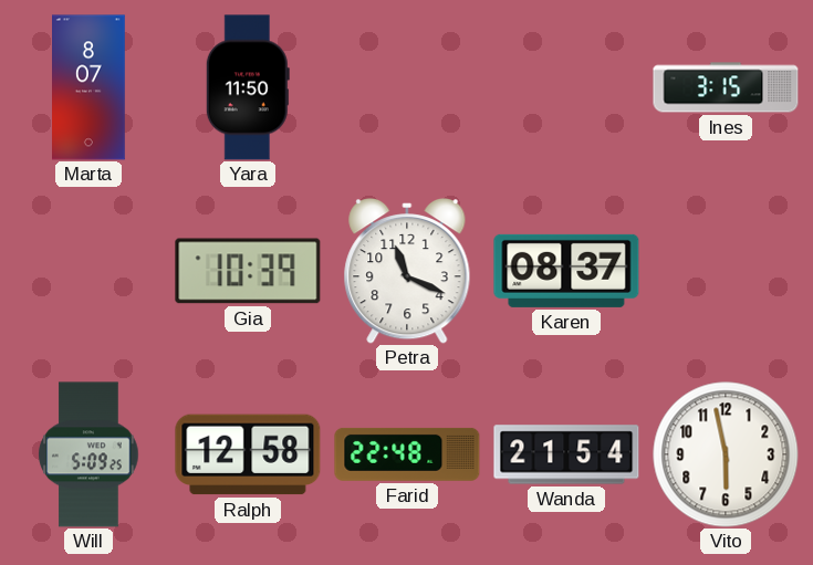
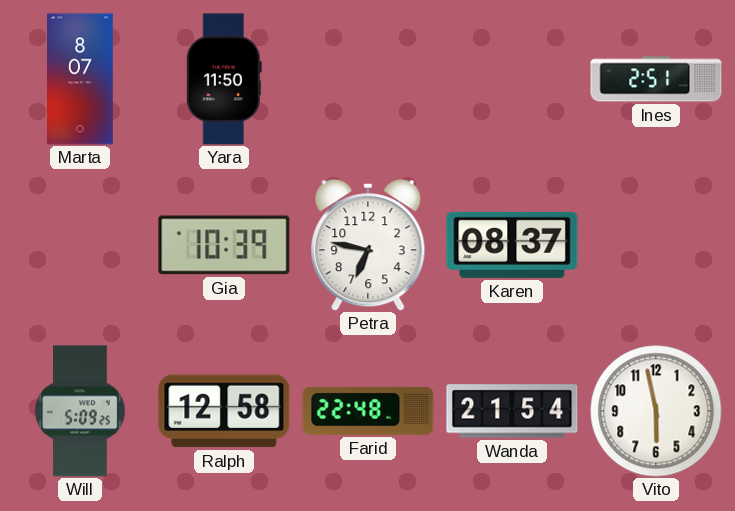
Ines: 3:15 -> 2:51
Petra: 11:19 -> 6:47
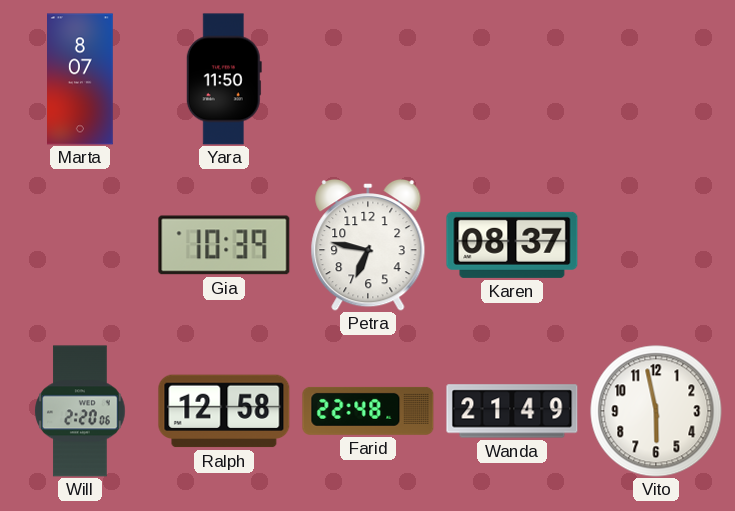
Ines: 2:51 -> none
Will: 5:09 -> 2:20
Wanda: 21:54 -> 21:49
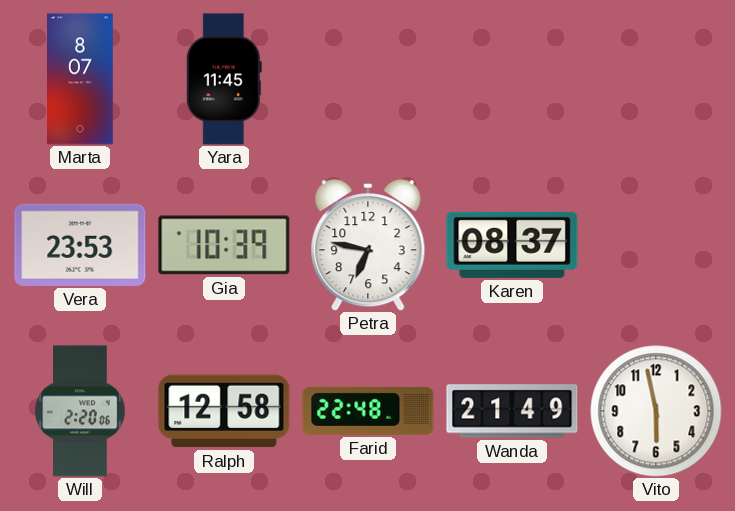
Yara: 11:50 -> 11:45
Vera: none -> 23:53
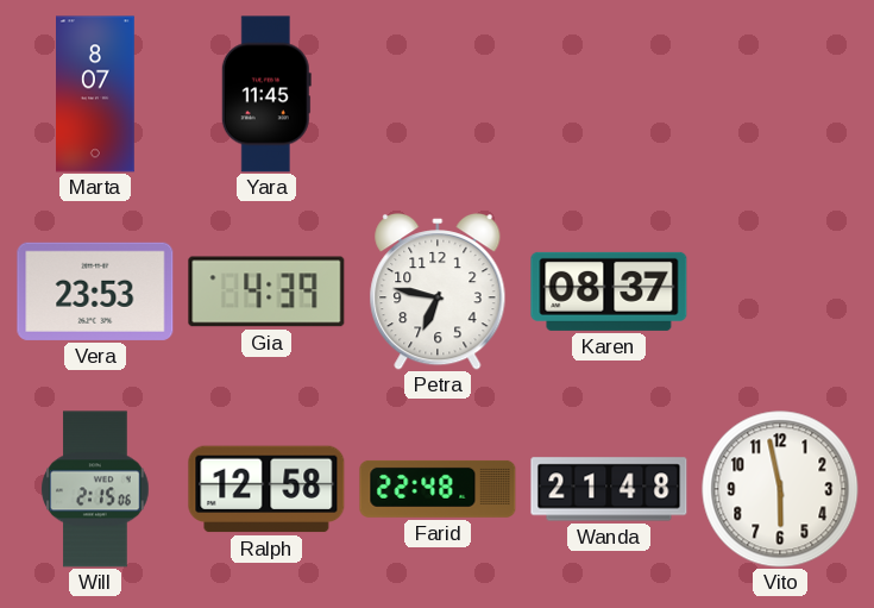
Gia: 10:39 -> 4:39
Will: 2:20 -> 2:15
Wanda: 21:49 -> 21:48
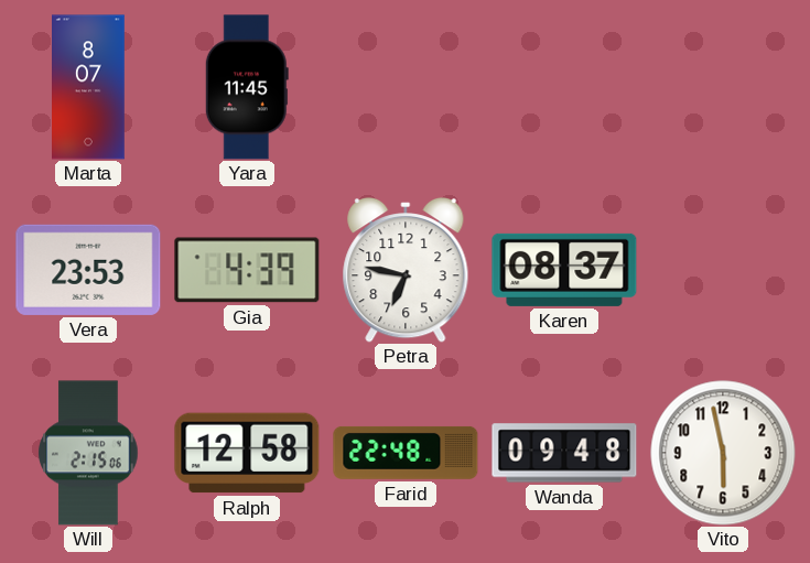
Wanda: 21:48 -> 09:48
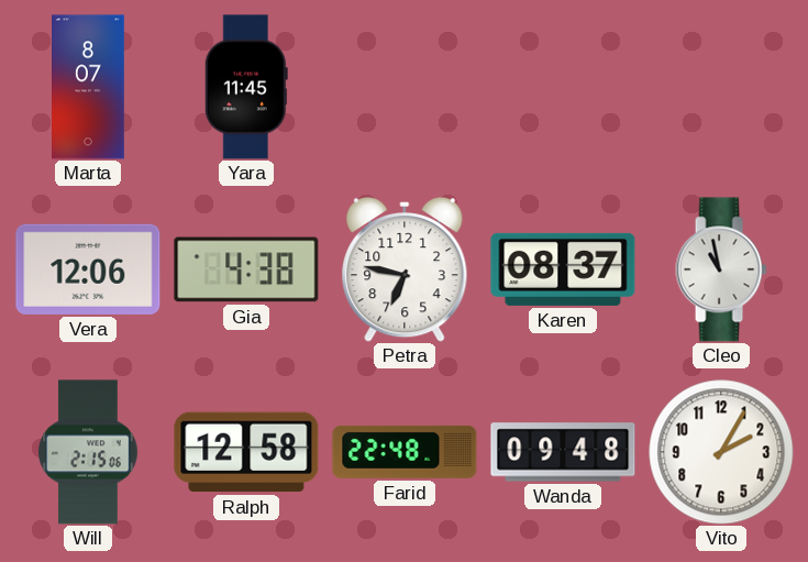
Vera: 23:53 -> 12:06
Gia: 4:39 -> 4:38
Cleo: none -> 10:58
Vito: 5:58 -> 2:05
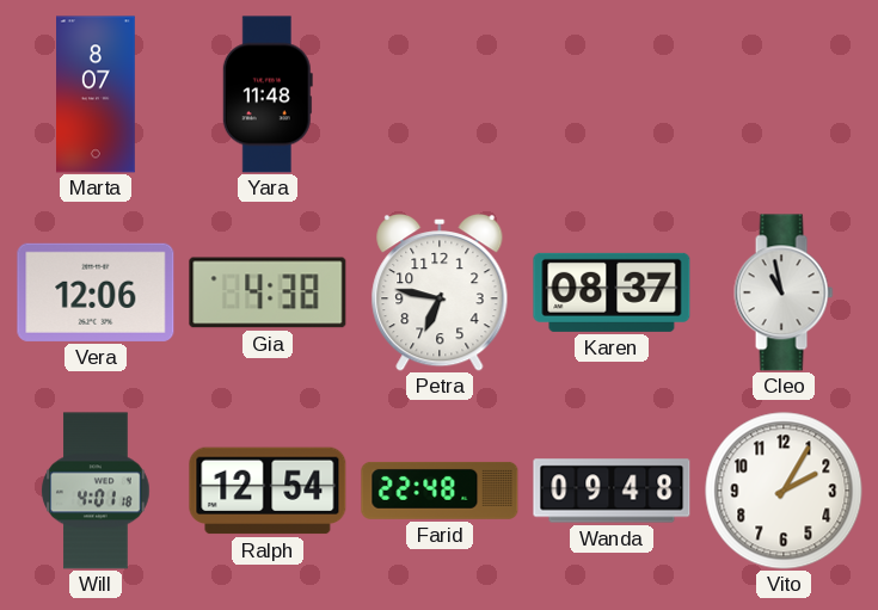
Yara: 11:45 -> 11:48
Will: 2:15 -> 4:01
Ralph: 12:58 -> 12:54
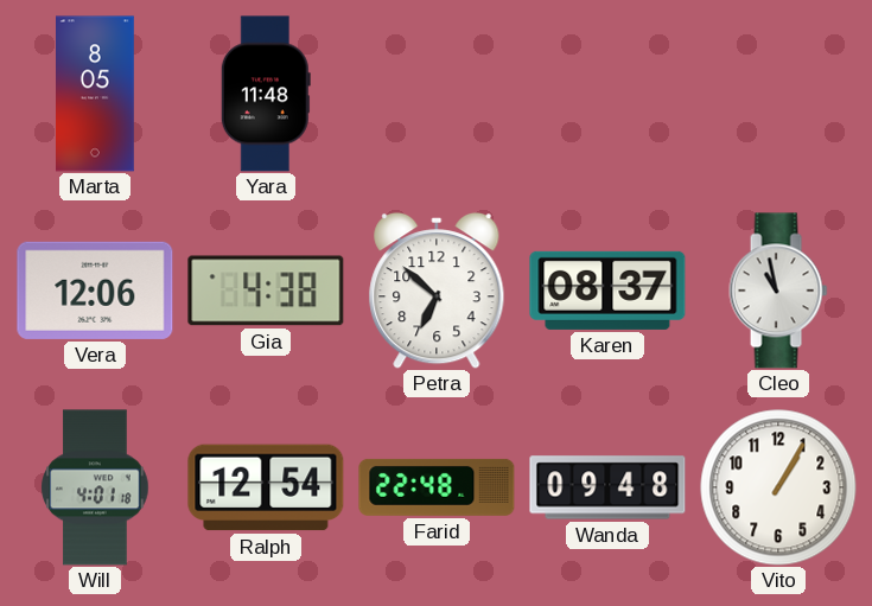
Marta: 8:07 -> 8:05
Petra: 6:47 -> 6:52
Vito: 2:05 -> 1:05
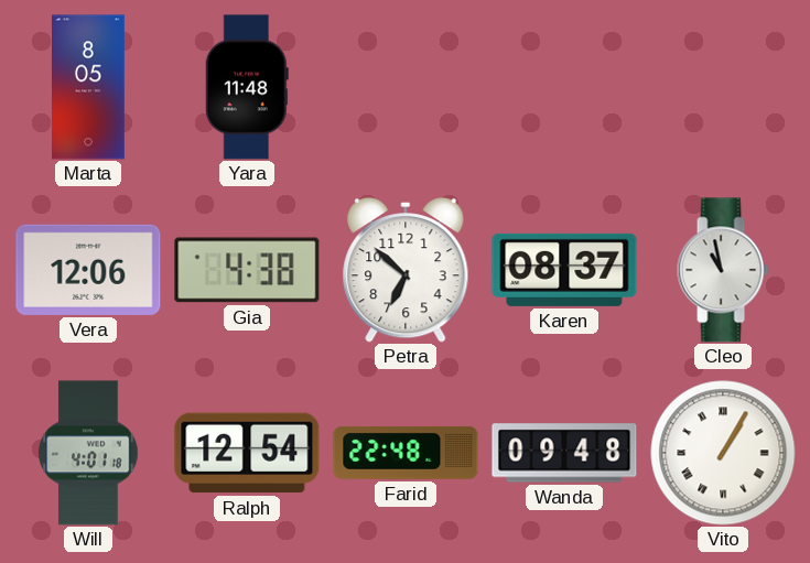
Vito numerals: Arabic -> Roman
